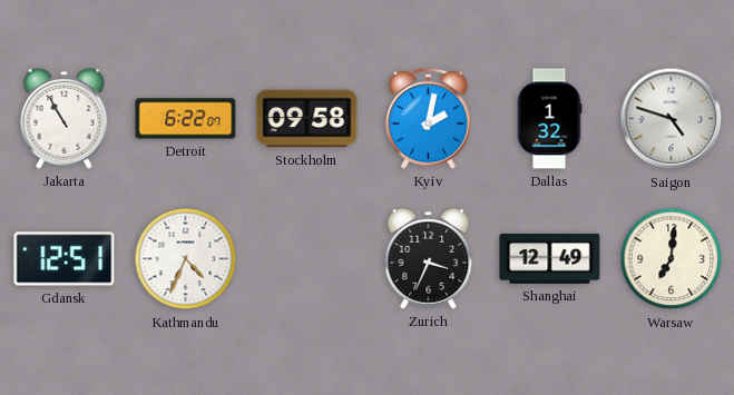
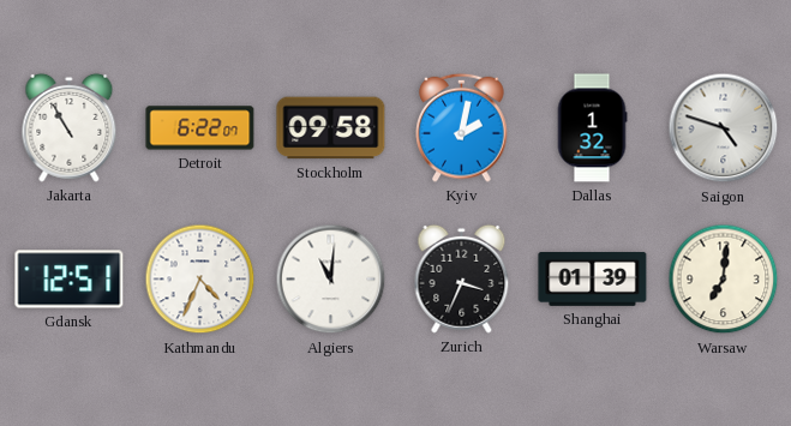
Algiers: none -> 11:01
Shanghai: 12:49 -> 01:39
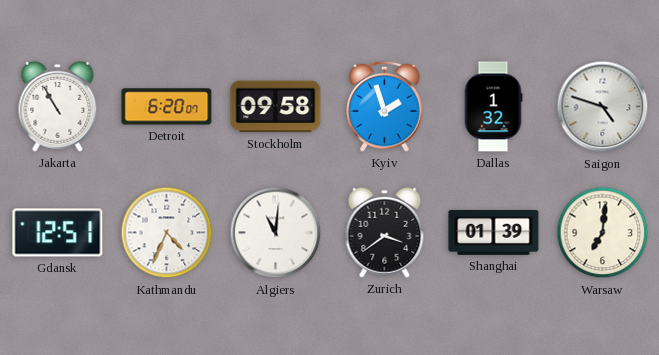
Detroit: 6:22 -> 6:20
Kyiv: 2:02 -> 1:57
Zurich: 3:34 -> 3:39
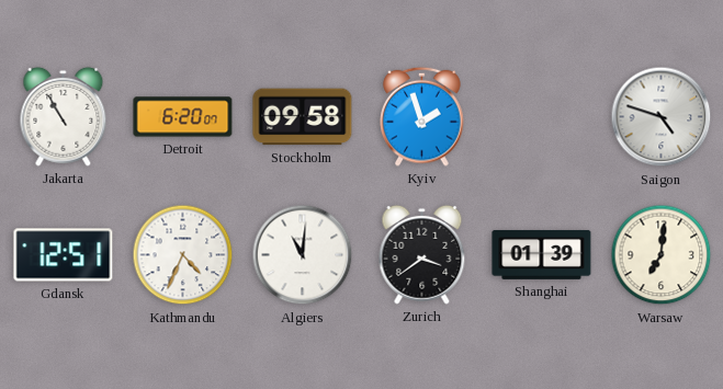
Dallas: 1:32 -> none
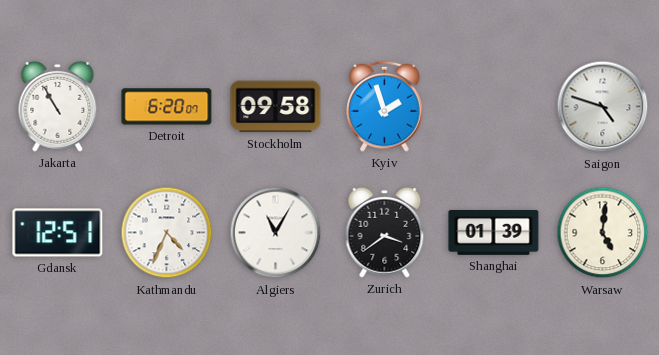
Algiers: 11:01 -> 11:05
Warsaw: 7:01 -> 5:01
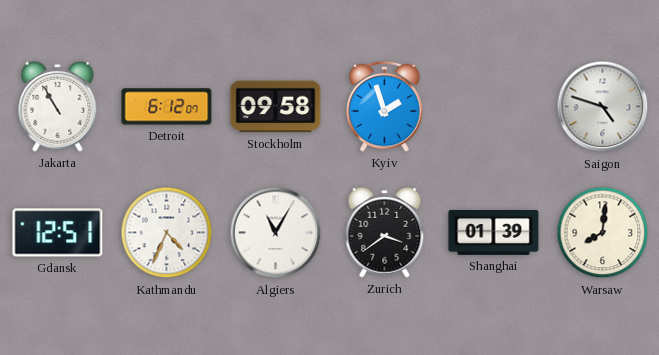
Detroit: 6:20 -> 6:12
Warsaw: 5:01 -> 8:01
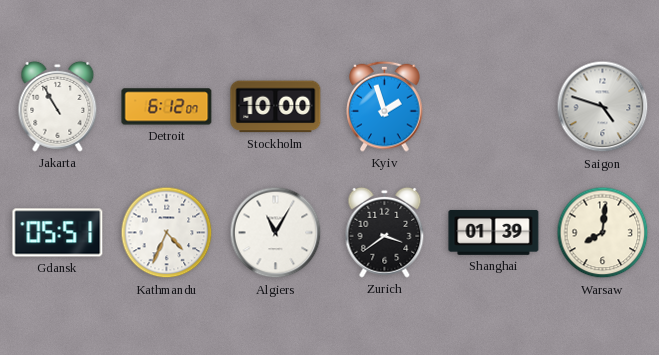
Stockholm: 09:58 -> 10:00
Gdansk: 12:51 -> 05:51
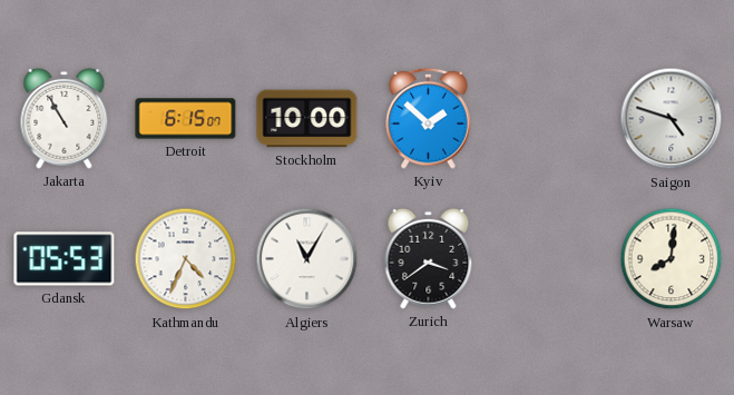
Detroit: 6:12 -> 6:15
Kyiv: 1:57 -> 1:52
Gdansk: 05:51 -> 05:53
Shanghai: 01:39 -> none
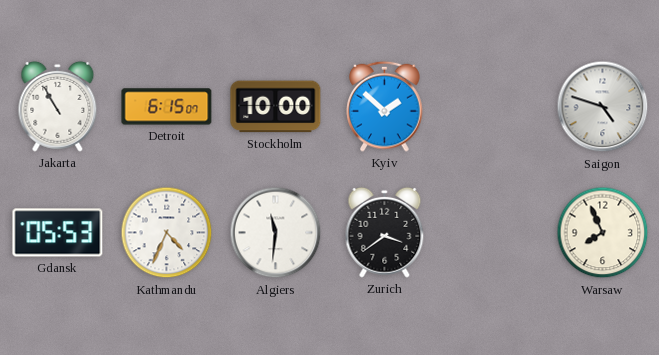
Algiers: 11:05 -> 11:31
Warsaw: 8:01 -> 7:56
